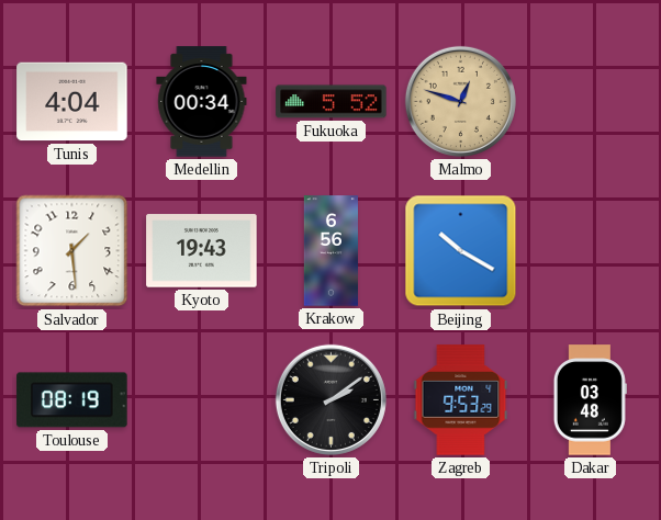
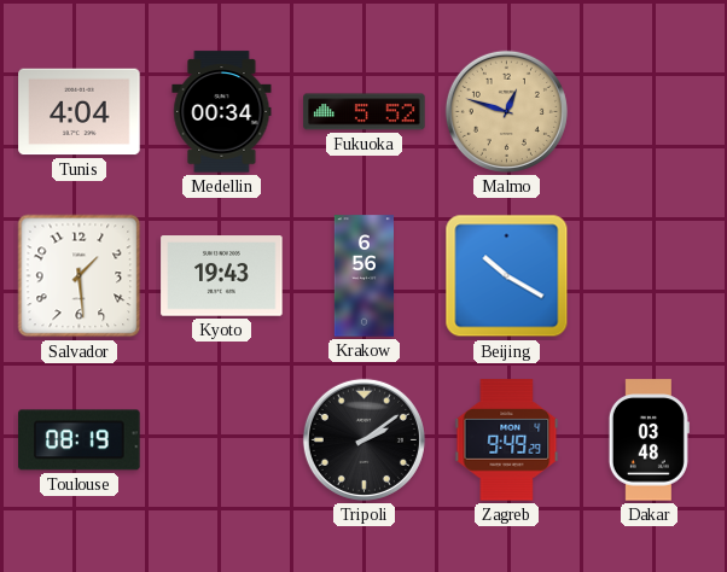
Zagreb: 9:53 -> 9:49
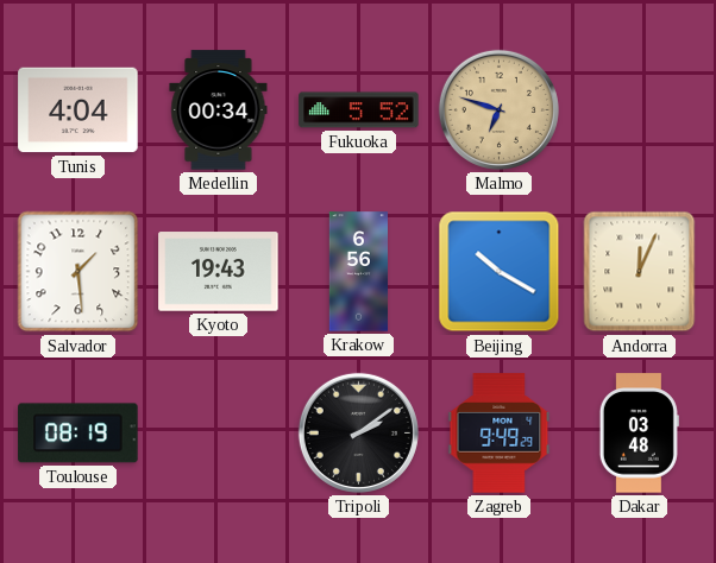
Malmo: 12:48 -> 6:48
Andorra: none -> 12:04
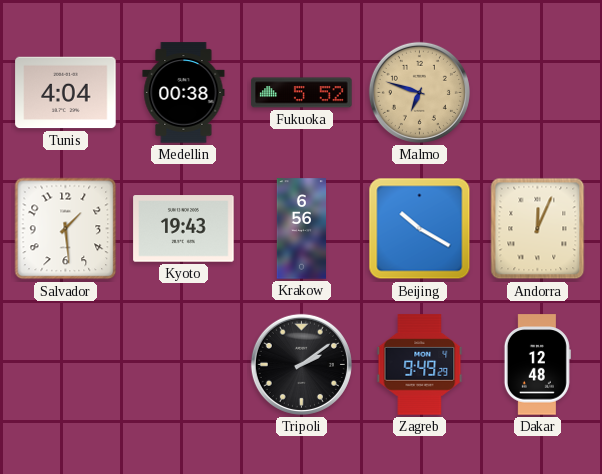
Medellin: 00:34 -> 00:38
Toulouse: 08:19 -> none
Dakar: 03:48 -> 12:48
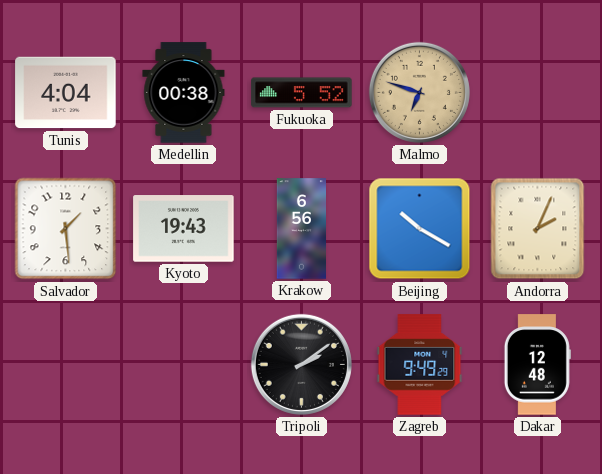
Andorra: 12:04 -> 2:04
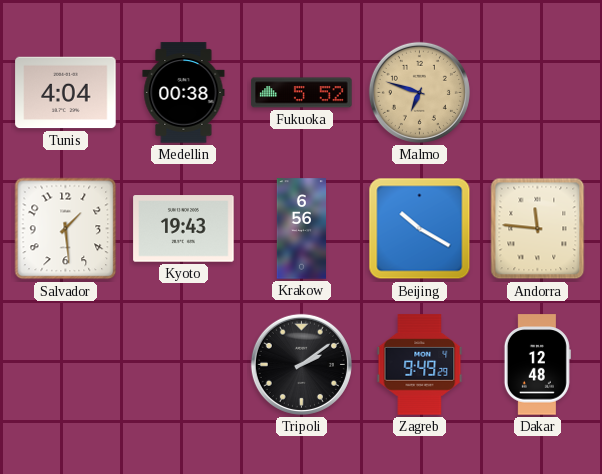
Andorra: 2:04 -> 11:46
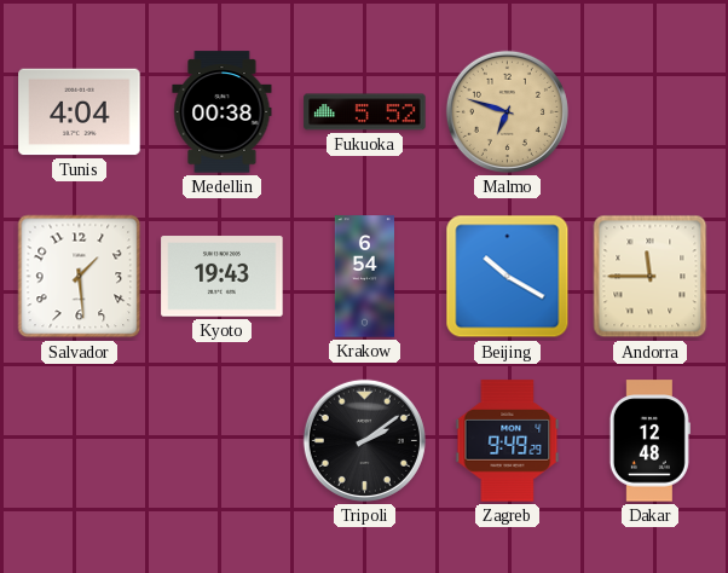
Krakow: 6:56 -> 6:54
Andorra: 11:46 -> 11:45
